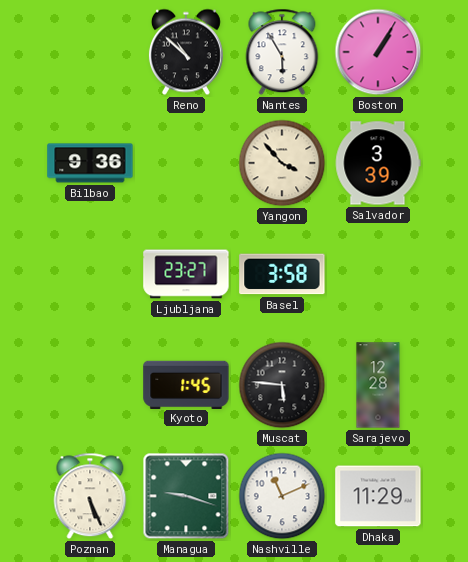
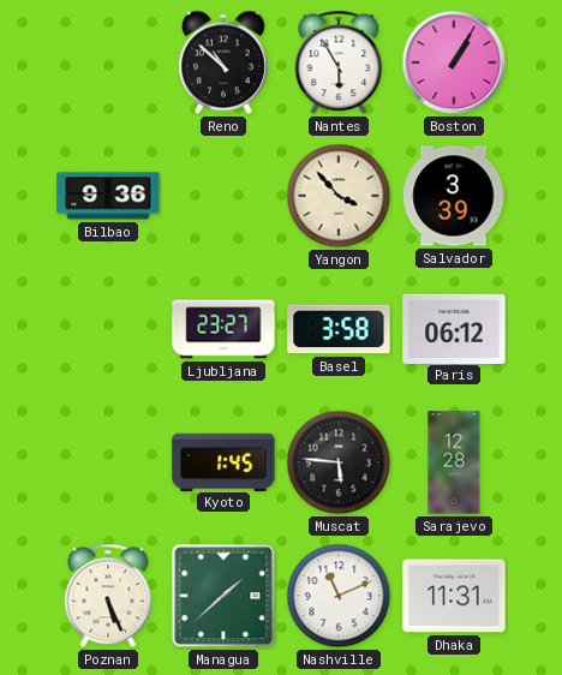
Paris: none -> 06:12
Managua: 9:18 -> 1:38
Dhaka: 11:29 -> 11:31
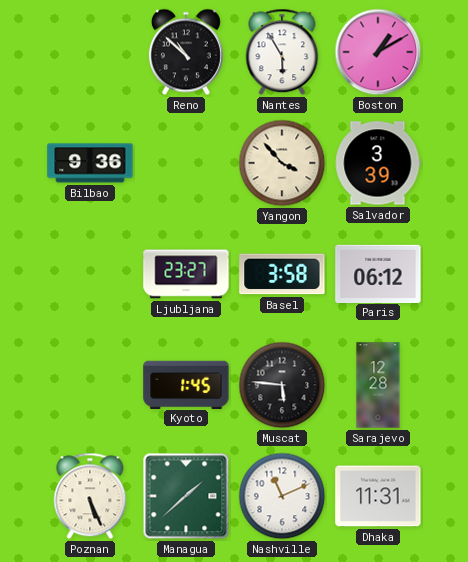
Boston: 1:05 -> 1:10
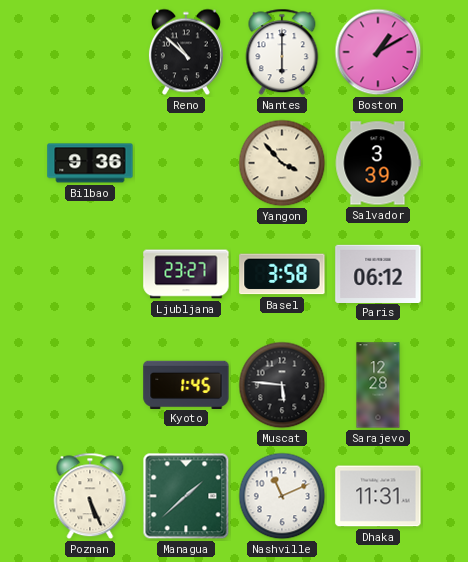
Nantes: 5:55 -> 6:00
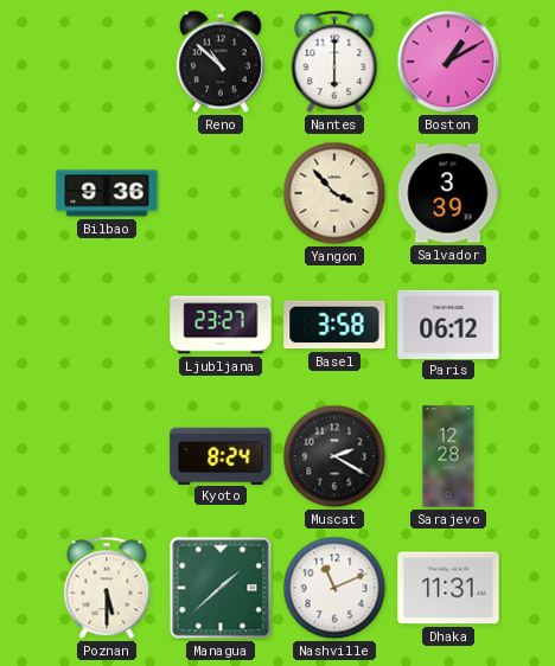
Kyoto: 1:45 -> 8:24
Muscat: 5:46 -> 2:20
Poznan: 5:26 -> 5:30
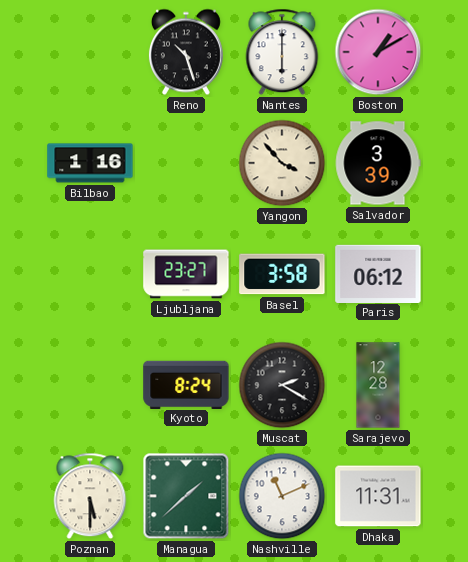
Reno: 10:52 -> 10:27
Bilbao: 9:36 -> 1:16
